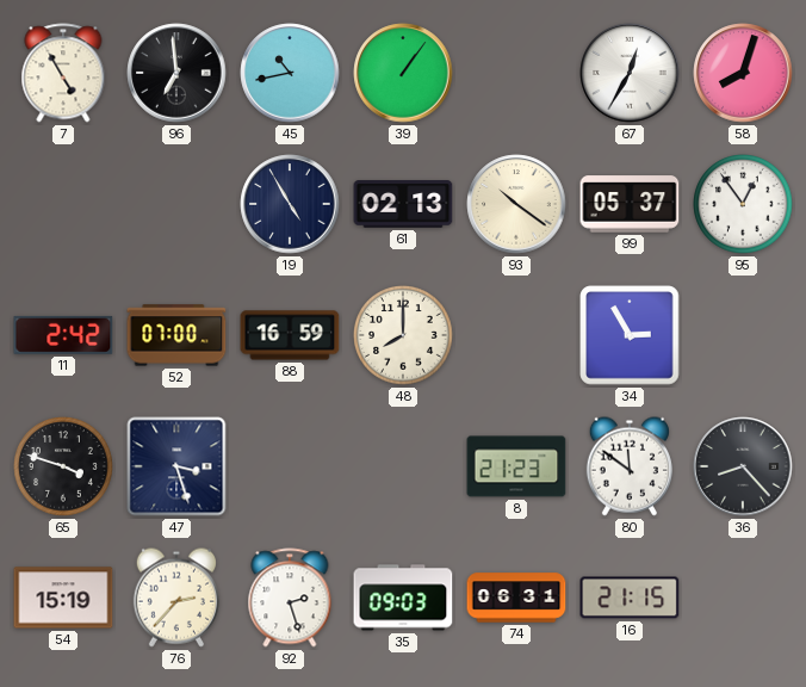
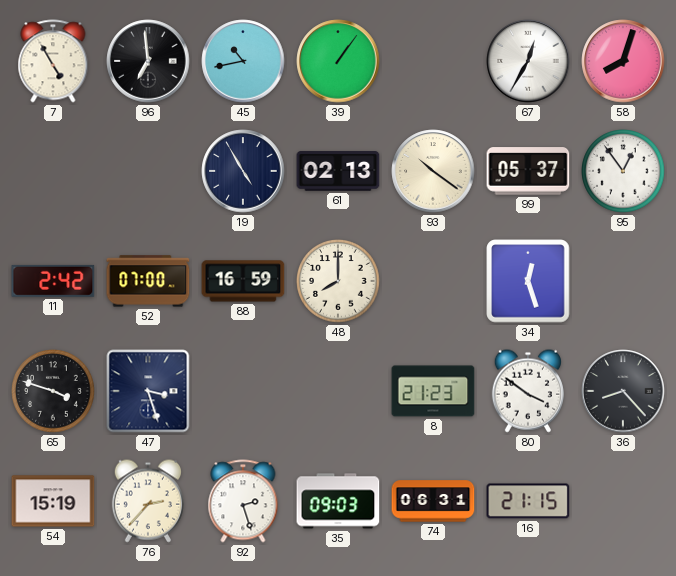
34: 2:55 -> 12:27
80: 11:51 -> 3:51
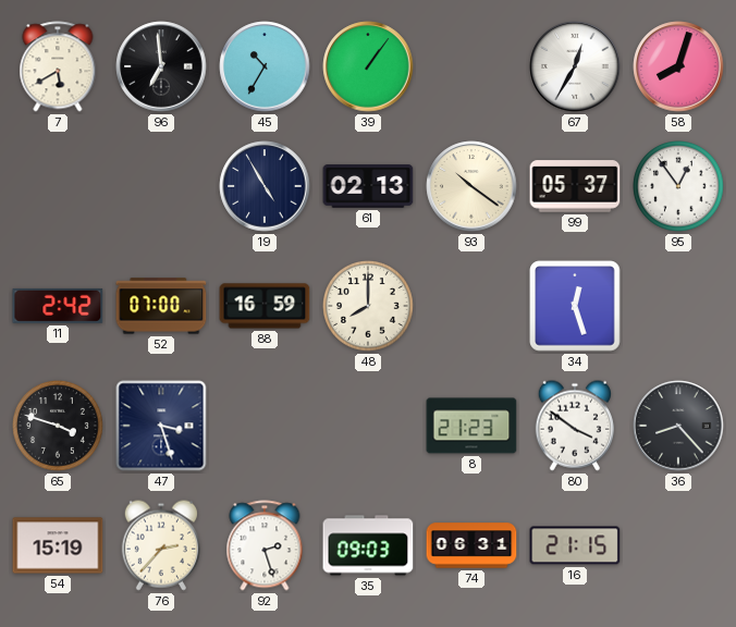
7: 4:55 -> 5:40
45: 10:43 -> 10:35
